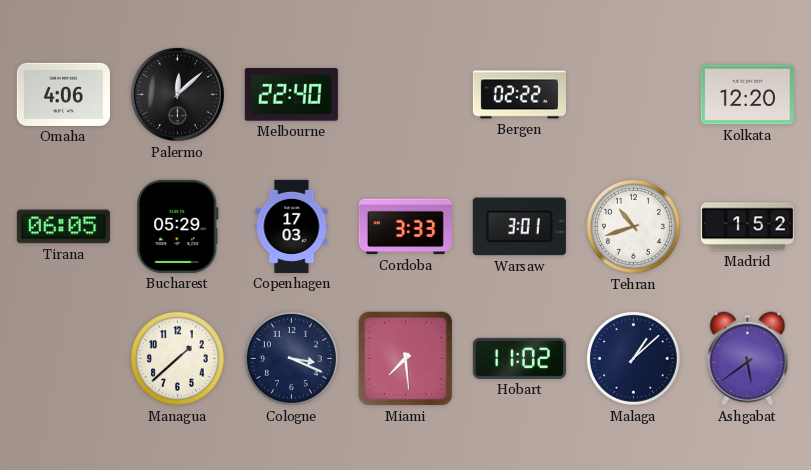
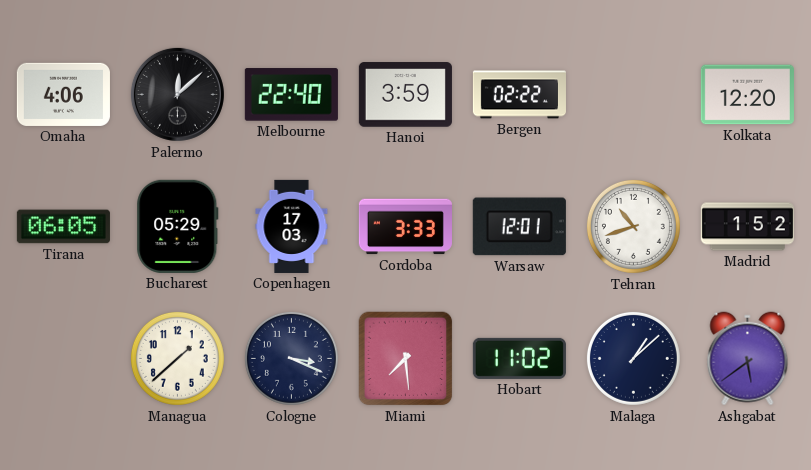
Hanoi: none -> 3:59
Warsaw: 3:01 -> 12:01
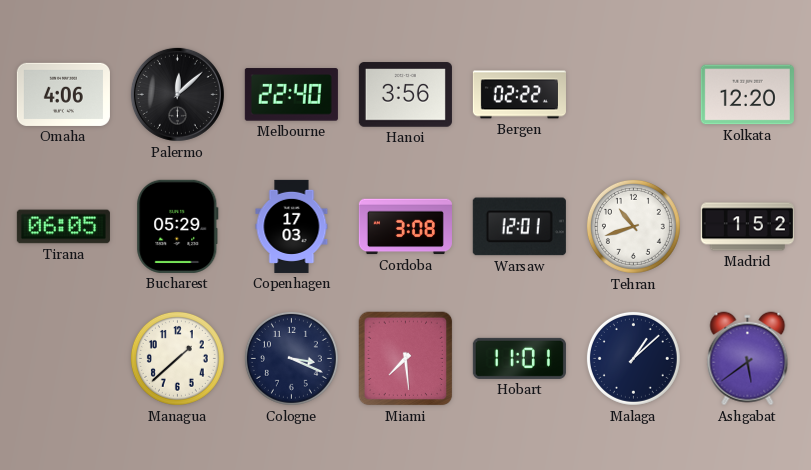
Hanoi: 3:59 -> 3:56
Cordoba: 3:33 -> 3:08
Hobart: 11:02 -> 11:01
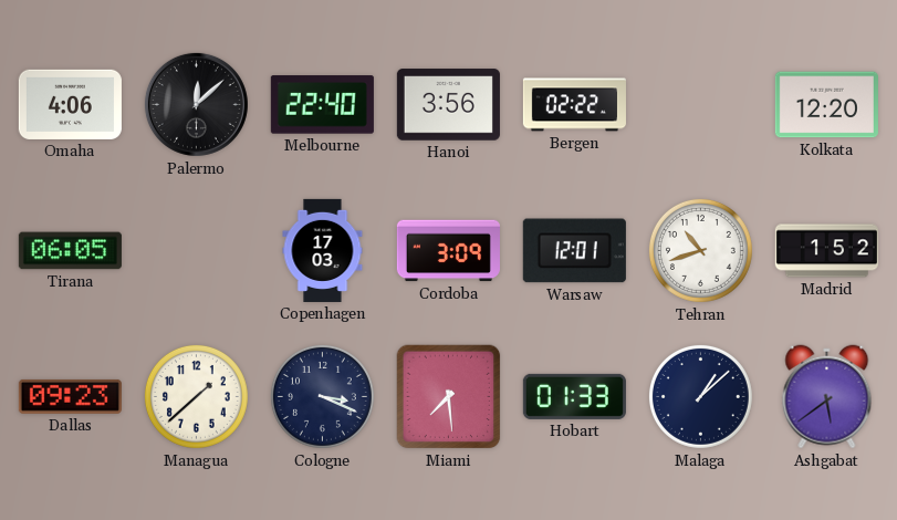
Bucharest: 05:29 -> none
Cordoba: 3:08 -> 3:09
Dallas: none -> 09:23
Hobart: 11:01 -> 01:33
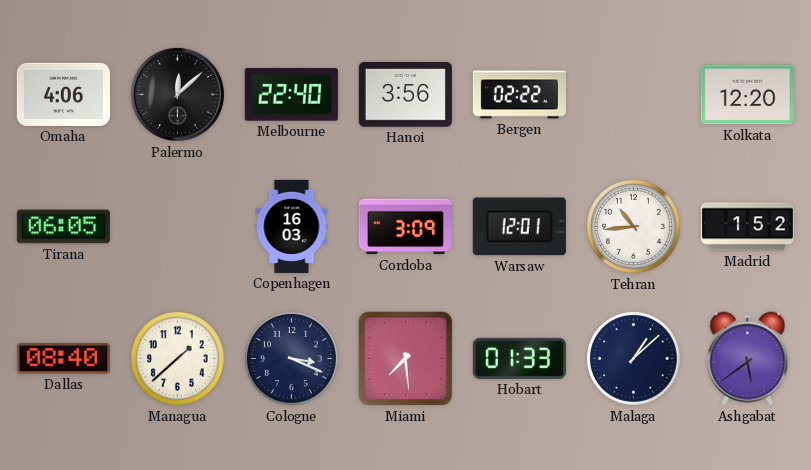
Copenhagen: 17:03 -> 16:03
Tehran: 10:42 -> 10:44
Dallas: 09:23 -> 08:40
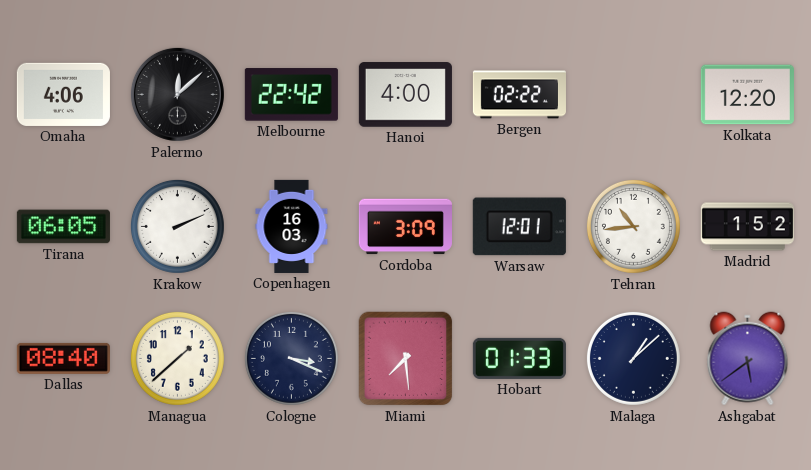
Melbourne: 22:40 -> 22:42
Hanoi: 3:56 -> 4:00
Krakow: none -> 2:11
